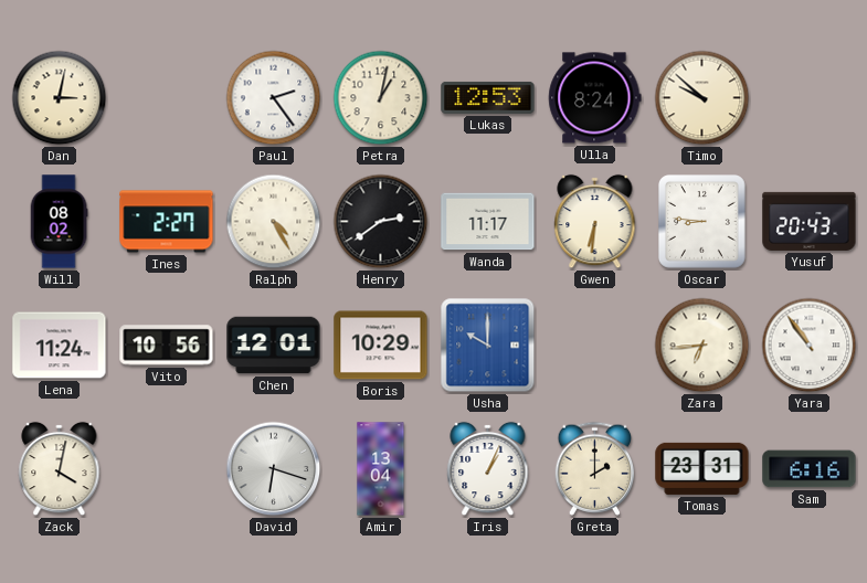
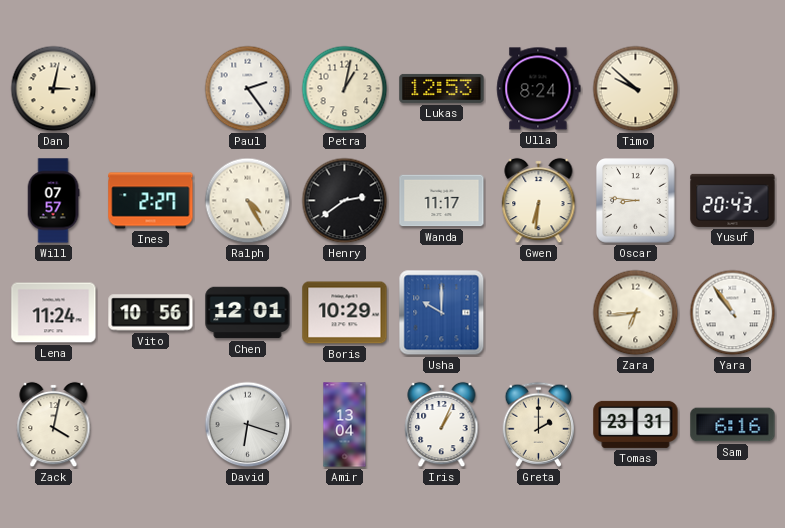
Will: 08:02 -> 07:57
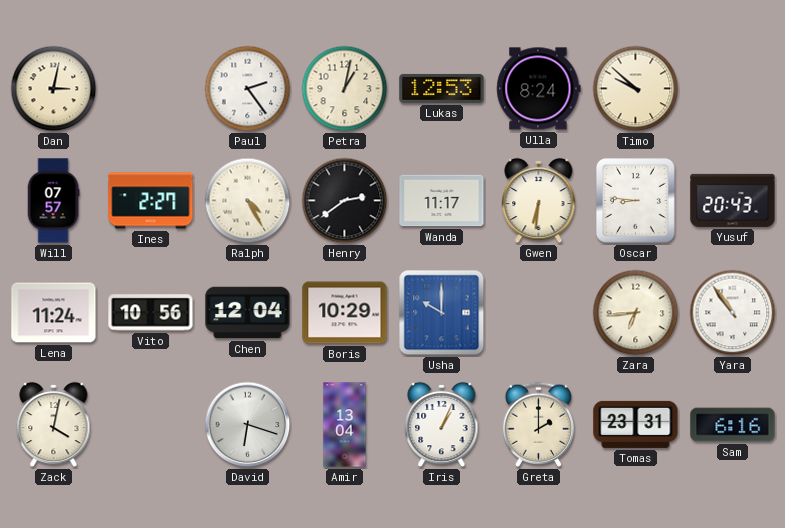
Chen: 12:01 -> 12:04
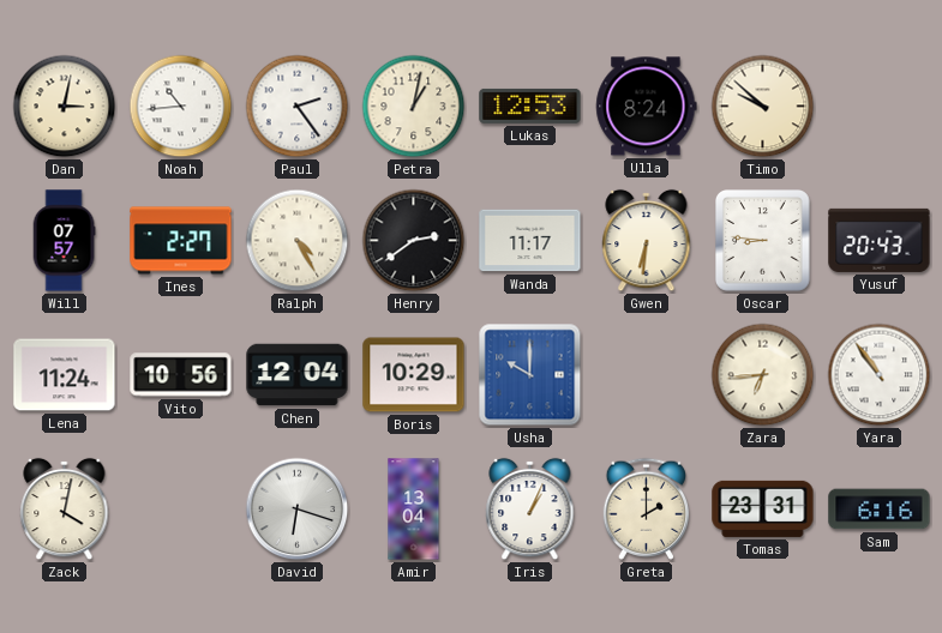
Noah: none -> 10:44
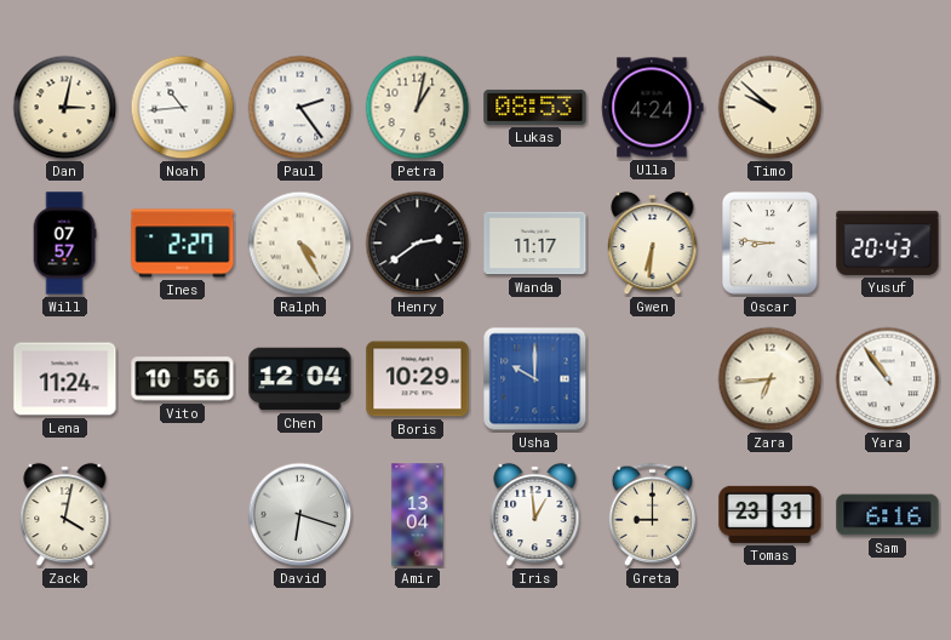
Lukas: 12:53 -> 08:53
Ulla: 8:24 -> 4:24
Iris: 1:04 -> 12:59
Greta: 2:00 -> 9:00
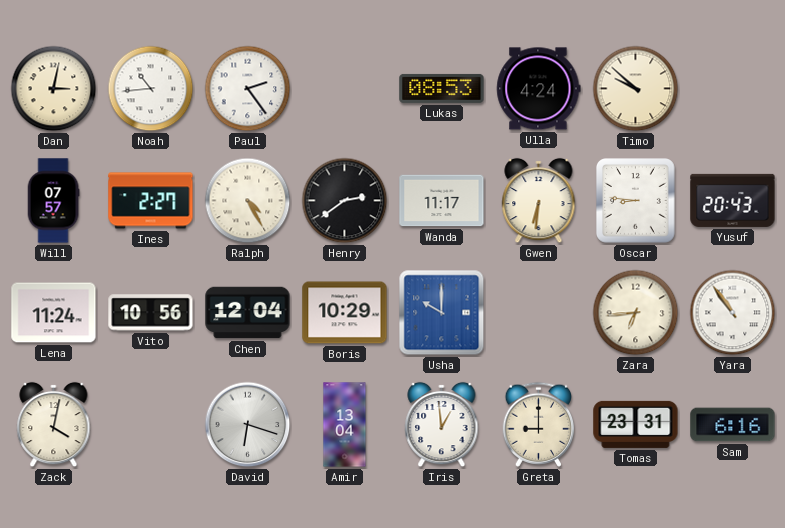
Petra: 1:02 -> none
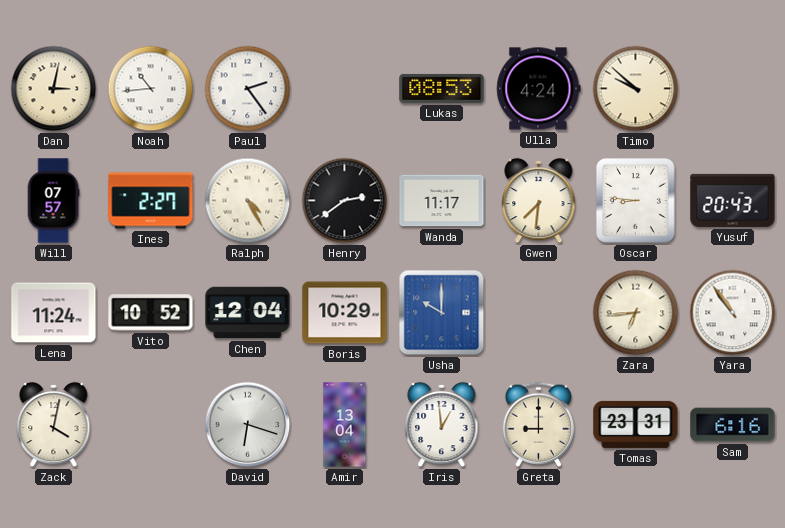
Gwen: 6:31 -> 7:31
Vito: 10:56 -> 10:52
